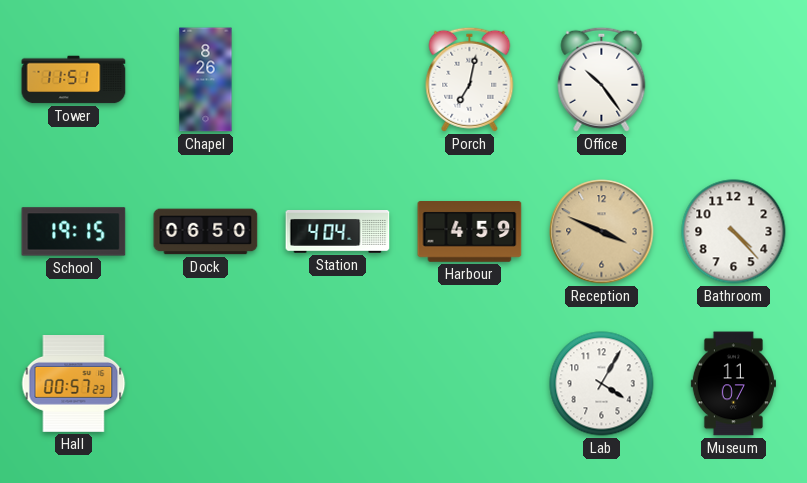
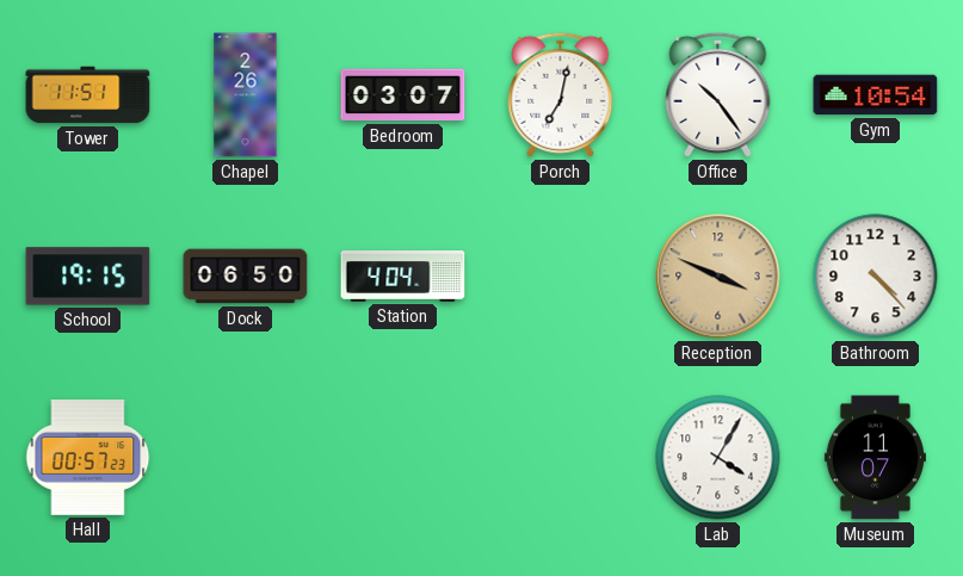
Chapel: 8:26 -> 2:26
Bedroom: none -> 03:07
Gym: none -> 10:54
Harbour: 4:59 -> none
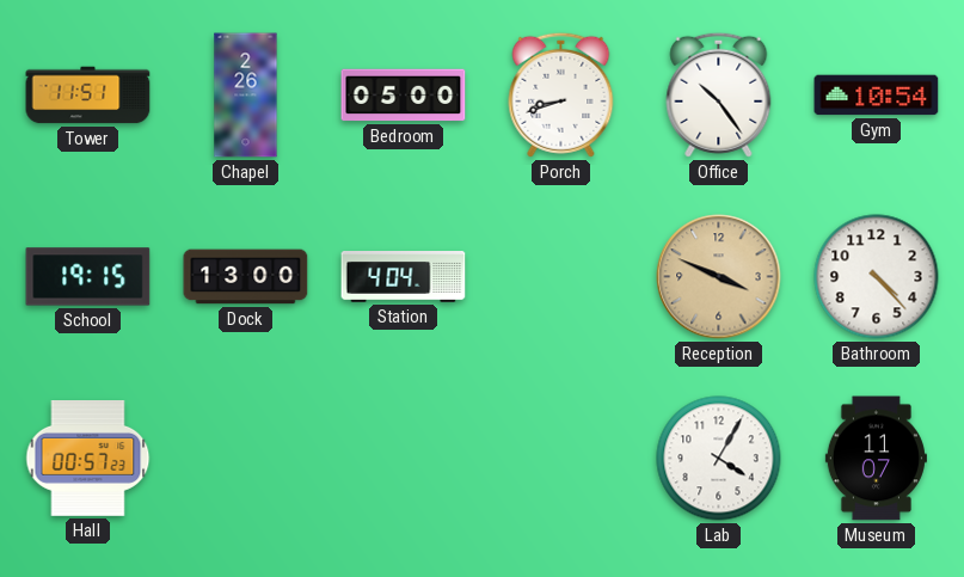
Bedroom: 03:07 -> 05:00
Porch: 7:02 -> 8:42
Dock: 06:50 -> 13:00
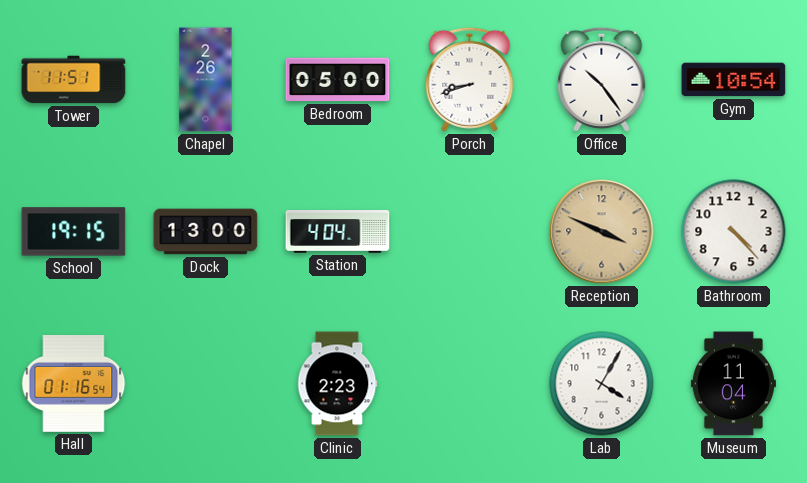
Hall: 00:57 -> 01:16
Clinic: none -> 2:23
Museum: 11:07 -> 11:04
